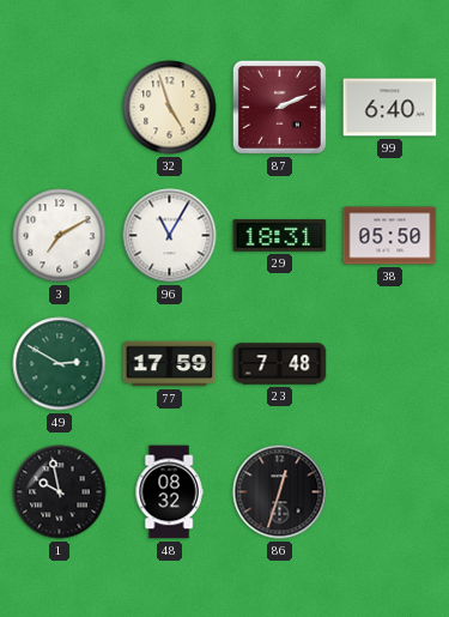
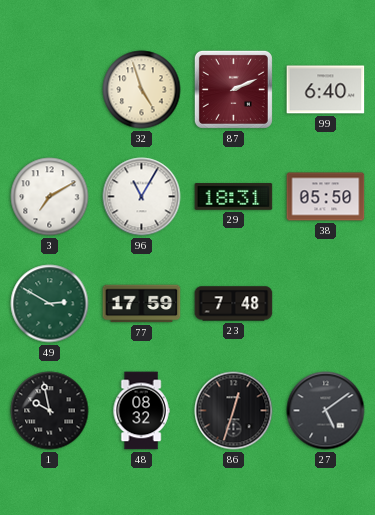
27: none -> 5:09
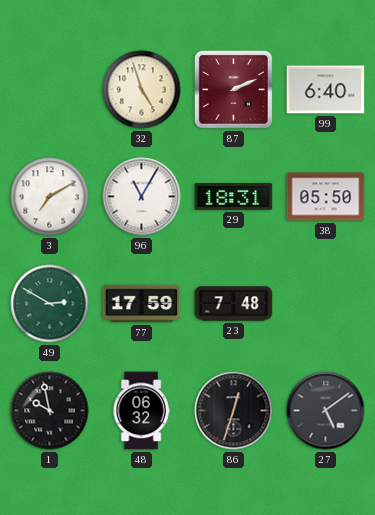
48: 08:32 -> 06:32
